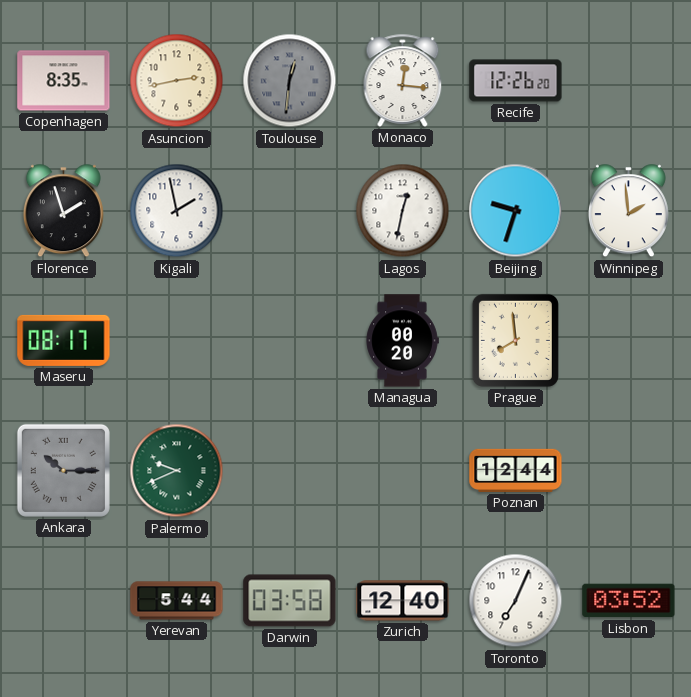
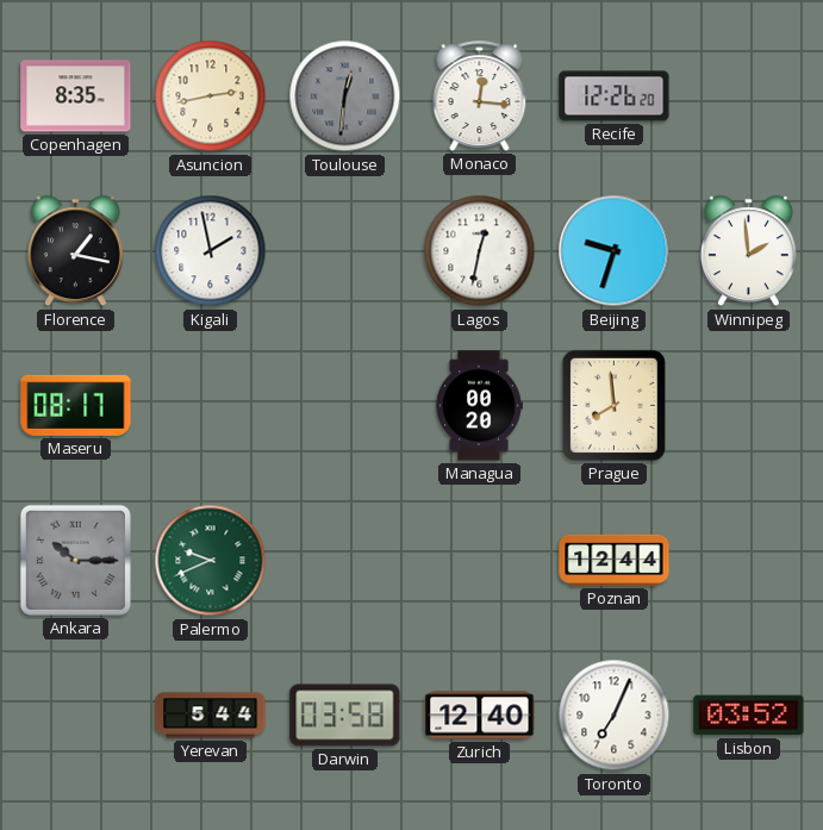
Florence: 1:57 -> 1:17
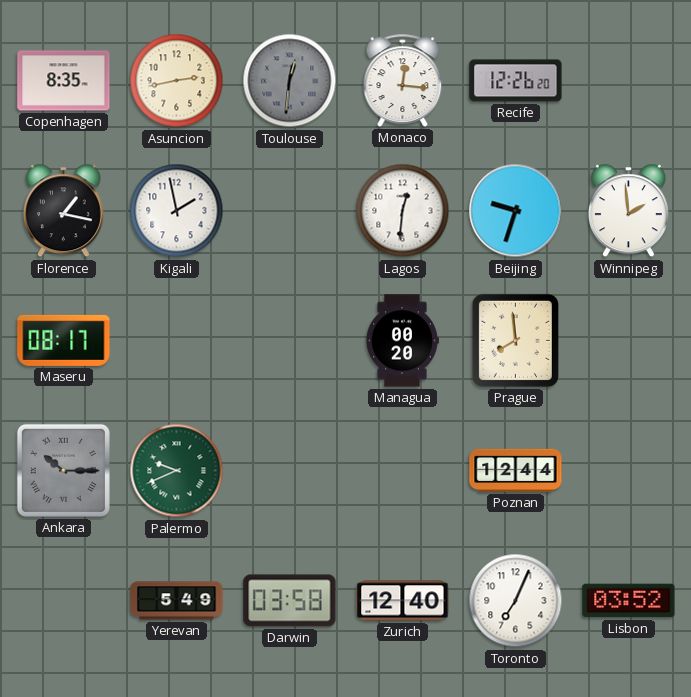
Lagos: 12:32 -> 12:31
Yerevan: 5:44 -> 5:49
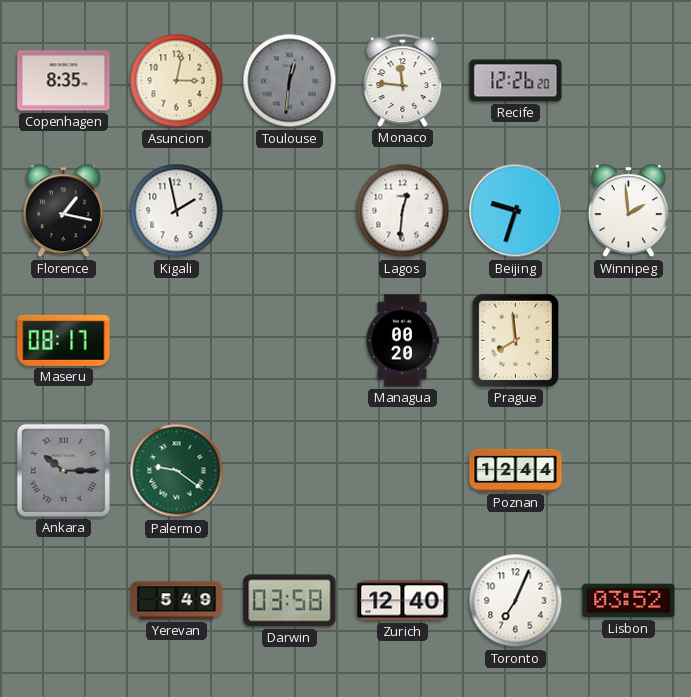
Asuncion: 2:43 -> 3:02
Monaco: 12:16 -> 11:46
Palermo: 9:41 -> 9:21
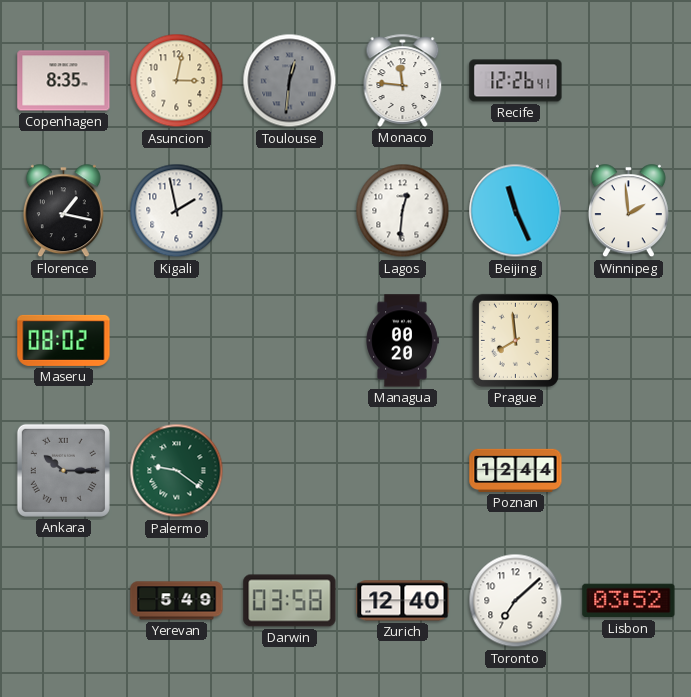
Recife: 12:26:20 -> 12:26:41
Beijing: 9:33 -> 11:26
Maseru: 08:17 -> 08:02
Toronto: 7:04 -> 7:08
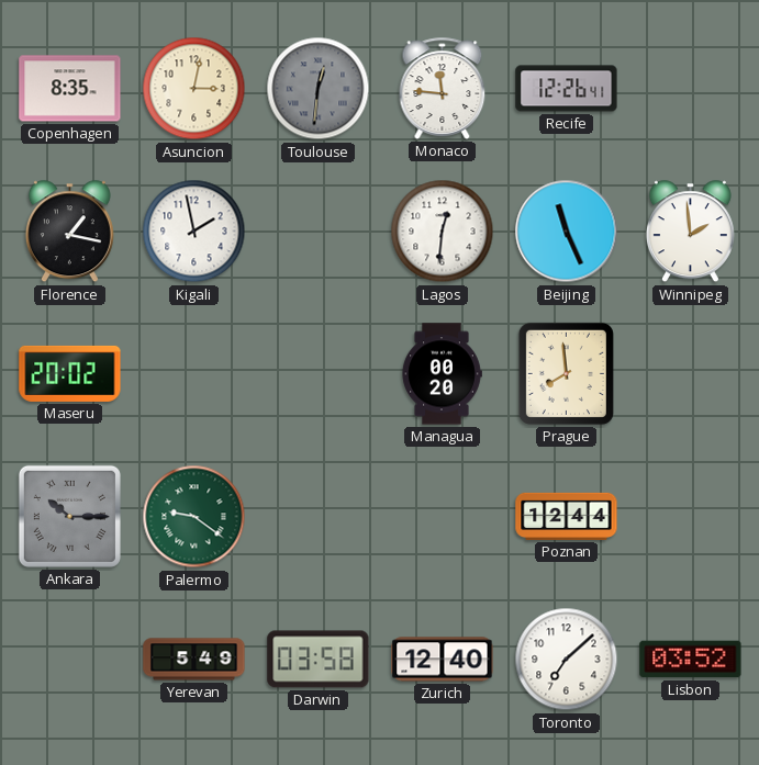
Maseru: 08:02 -> 20:02
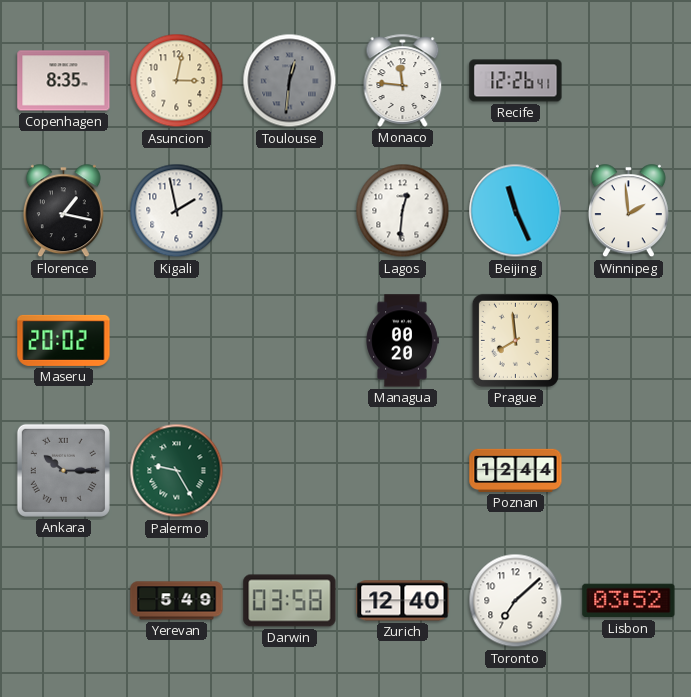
Palermo: 9:21 -> 9:25
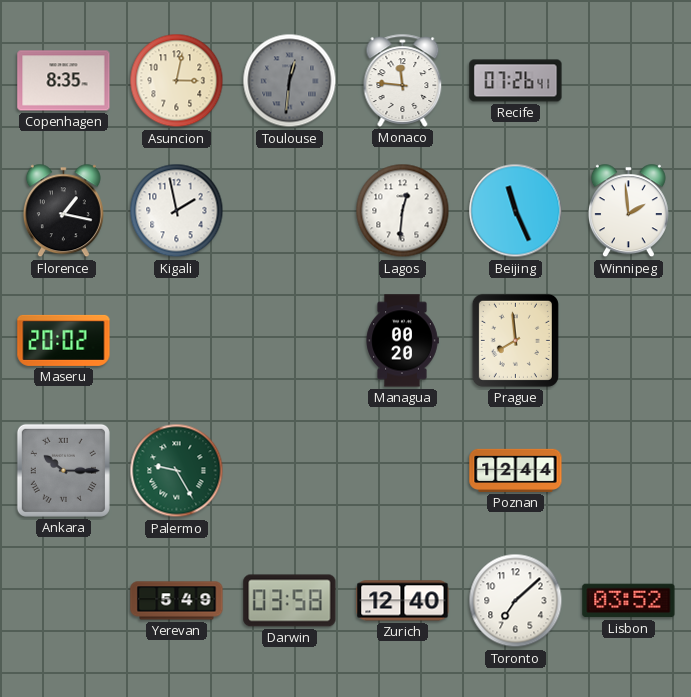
Recife: 12:26 -> 07:26
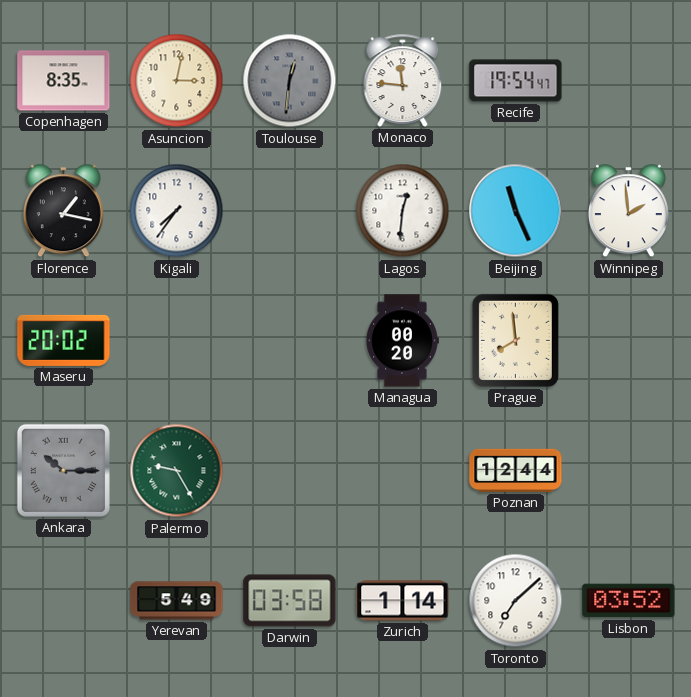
Recife: 07:26 -> 19:54
Kigali: 1:58 -> 7:36
Zurich: 12:40 -> 1:14
